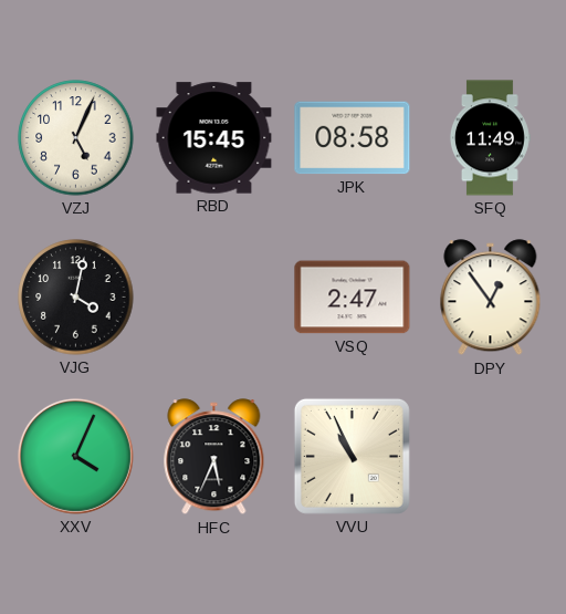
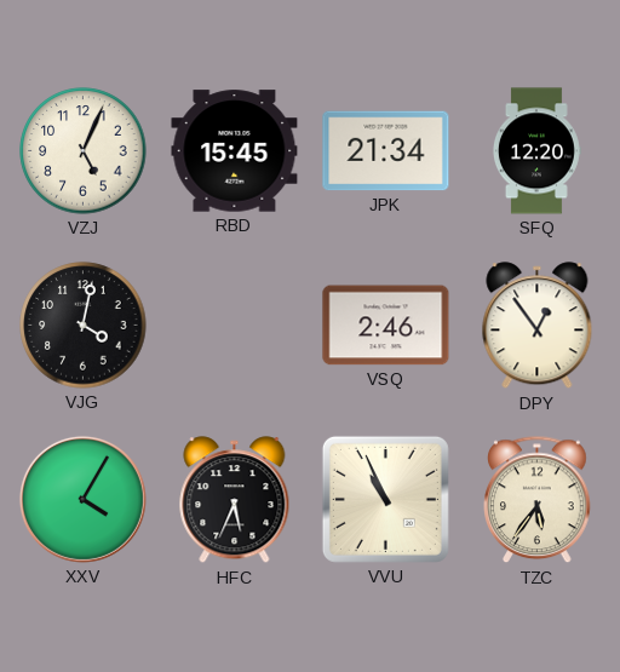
JPK: 08:58 -> 21:34
SFQ: 11:49 -> 12:20
VSQ: 2:47 -> 2:46
XXV: 4:04 -> 4:05
TZC: none -> 5:36
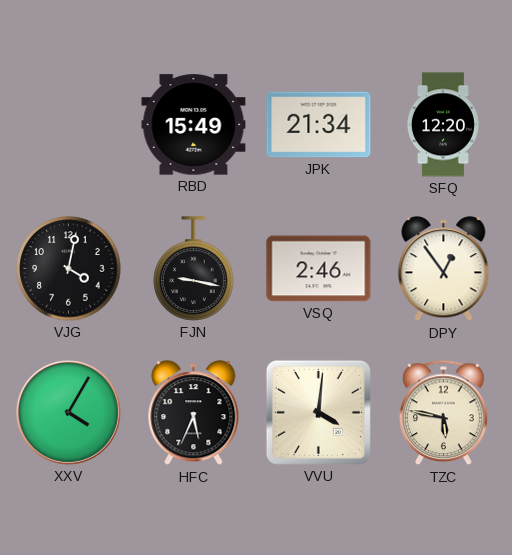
VZJ: 5:04 -> none
RBD: 15:45 -> 15:49
FJN: none -> 9:17
VVU: 10:56 -> 4:01
TZC: 5:36 -> 5:47
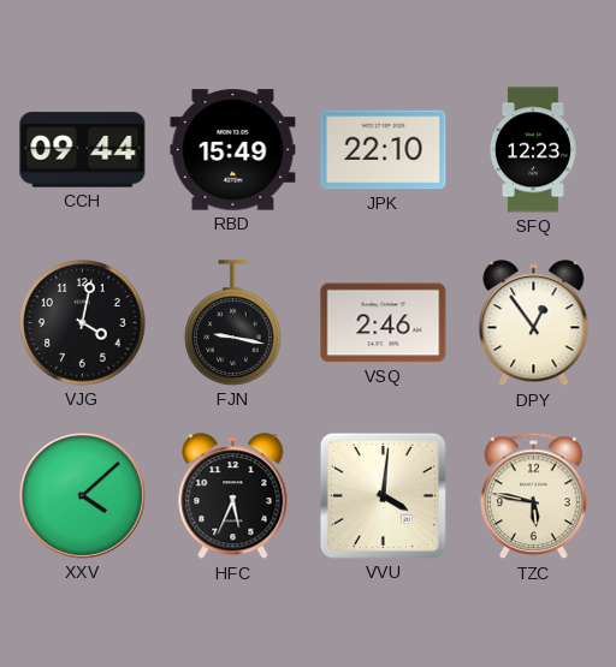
CCH: none -> 09:44
JPK: 21:34 -> 22:10
SFQ: 12:20 -> 12:23
XXV: 4:05 -> 4:08
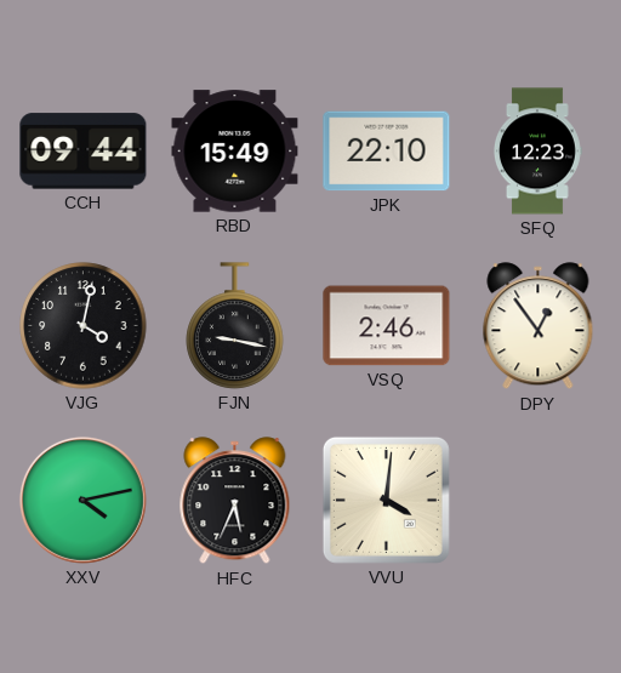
XXV: 4:08 -> 4:13
TZC: 5:47 -> none
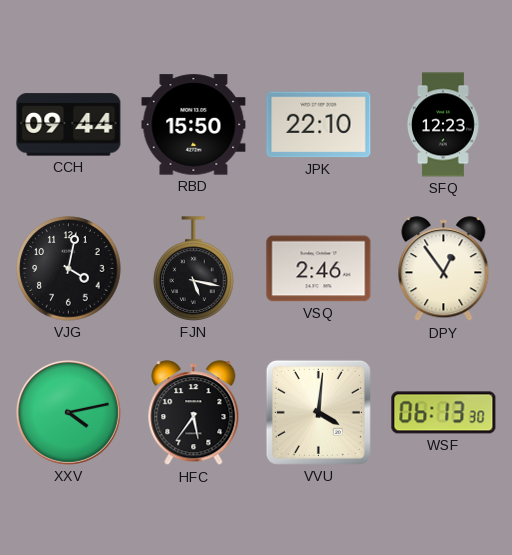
RBD: 15:49 -> 15:50
FJN: 9:17 -> 5:17
HFC: 5:34 -> 5:36
WSF: none -> 06:13
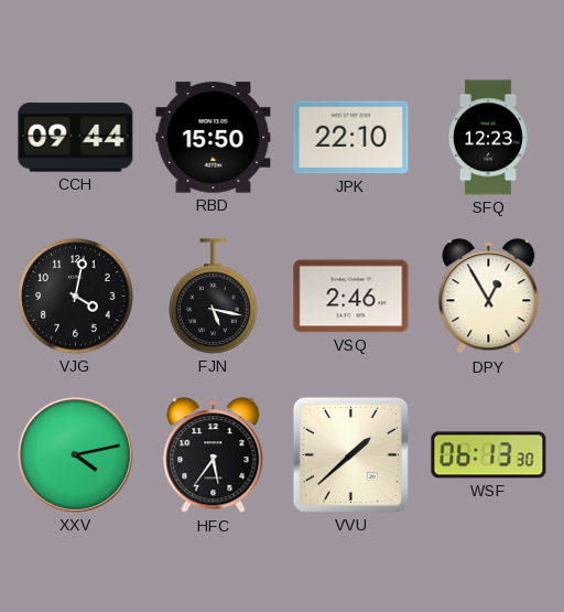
DPY: 12:54 -> 12:55
VVU: 4:01 -> 1:38
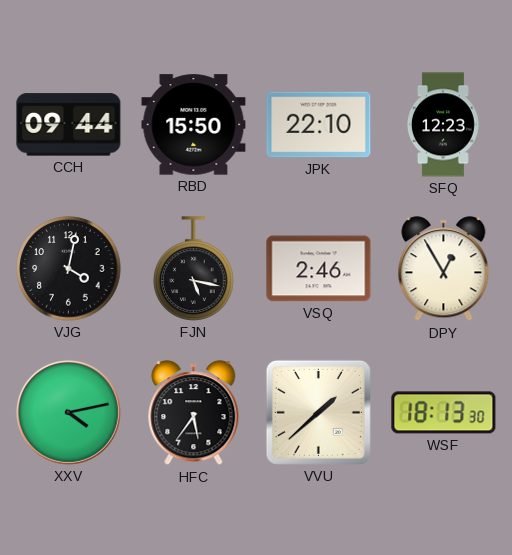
WSF: 06:13 -> 18:13
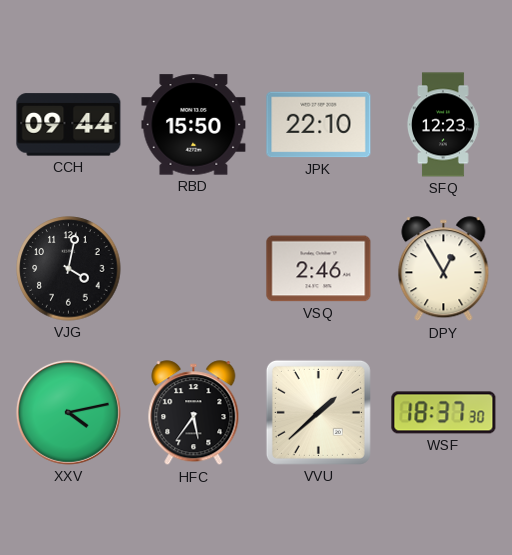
FJN: 5:17 -> none
WSF: 18:13 -> 18:37
